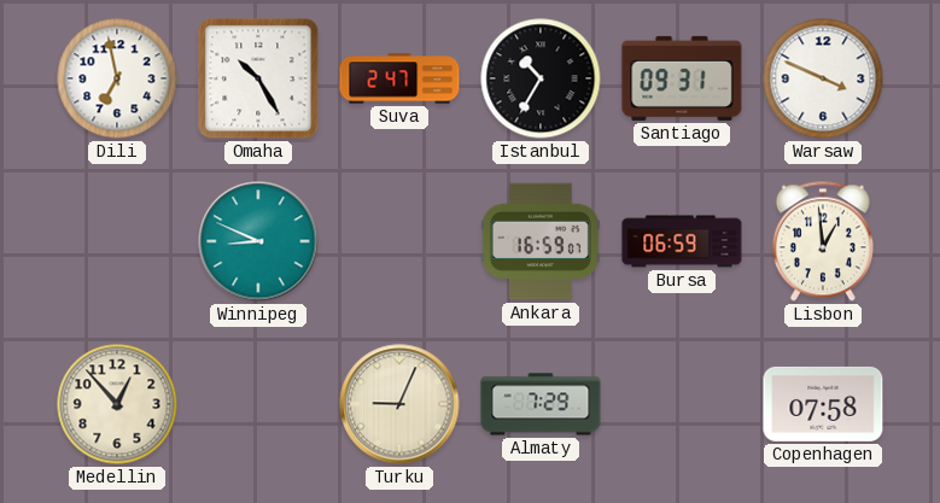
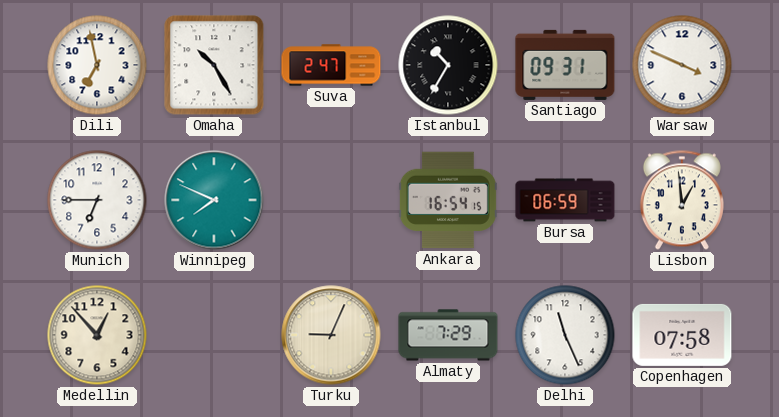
Munich: none -> 6:45
Winnipeg: 8:49 -> 7:49
Ankara: 16:59 -> 16:54
Delhi: none -> 11:26
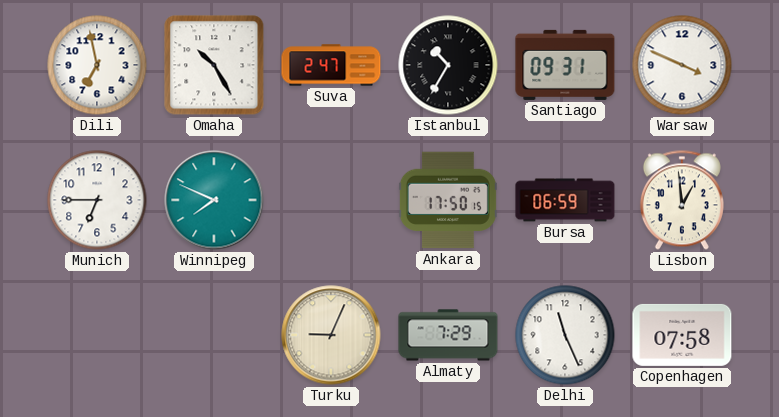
Ankara: 16:54 -> 17:50
Medellin: 12:53 -> none
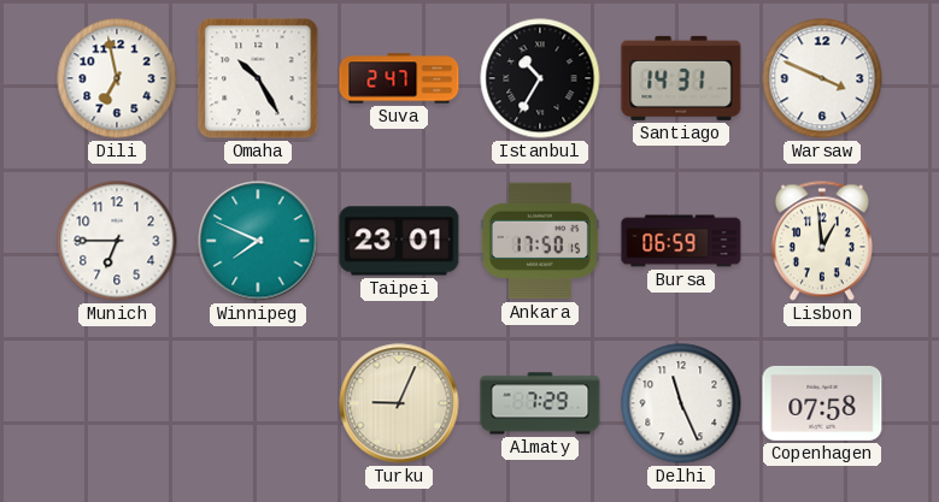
Santiago: 09:31 -> 14:31
Taipei: none -> 23:01
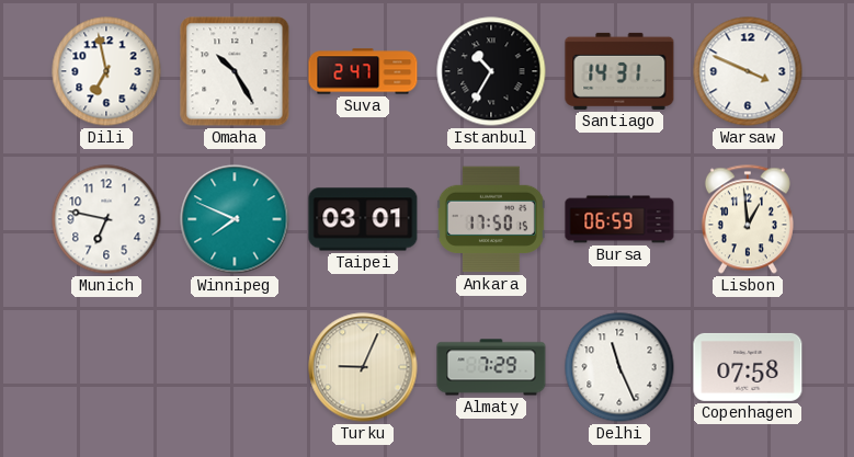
Munich: 6:45 -> 6:47
Taipei: 23:01 -> 03:01
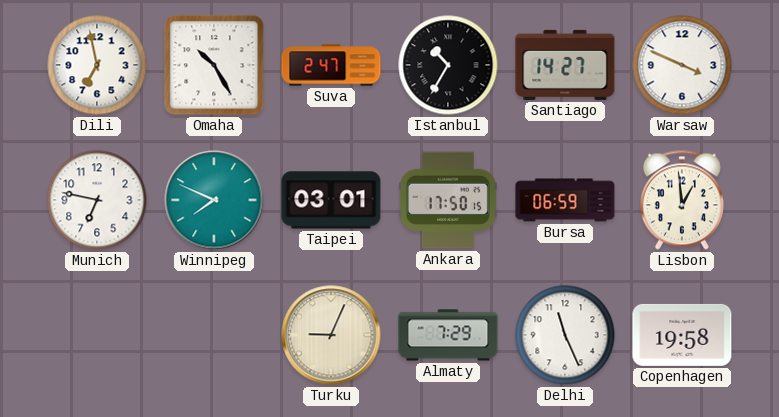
Santiago: 14:31 -> 14:27
Copenhagen: 07:58 -> 19:58
